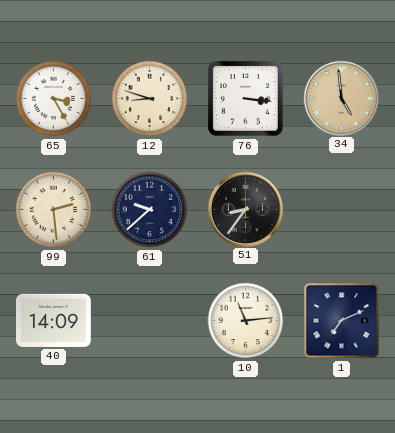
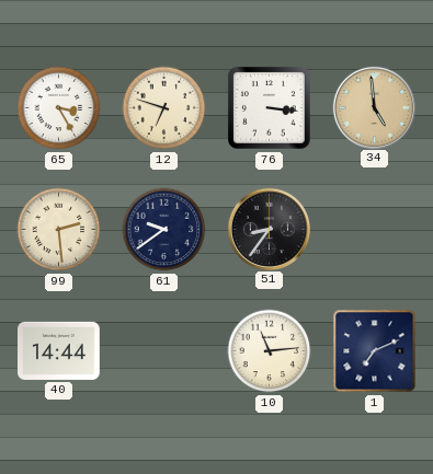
12: 8:48 -> 6:48
61: 9:38 -> 9:39
40: 14:09 -> 14:44
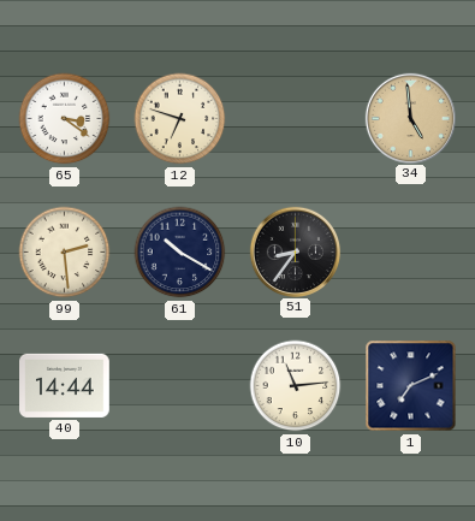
65: 3:25 -> 3:21
76: 3:16 -> none
61: 9:39 -> 10:20
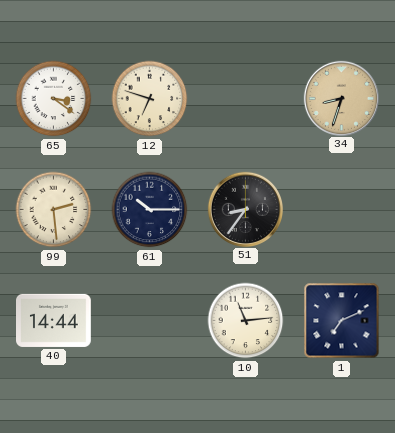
34: 4:59 -> 8:33
61: 10:20 -> 10:15
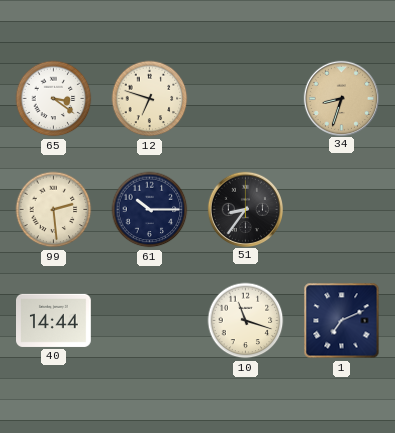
10: 11:14 -> 11:18
